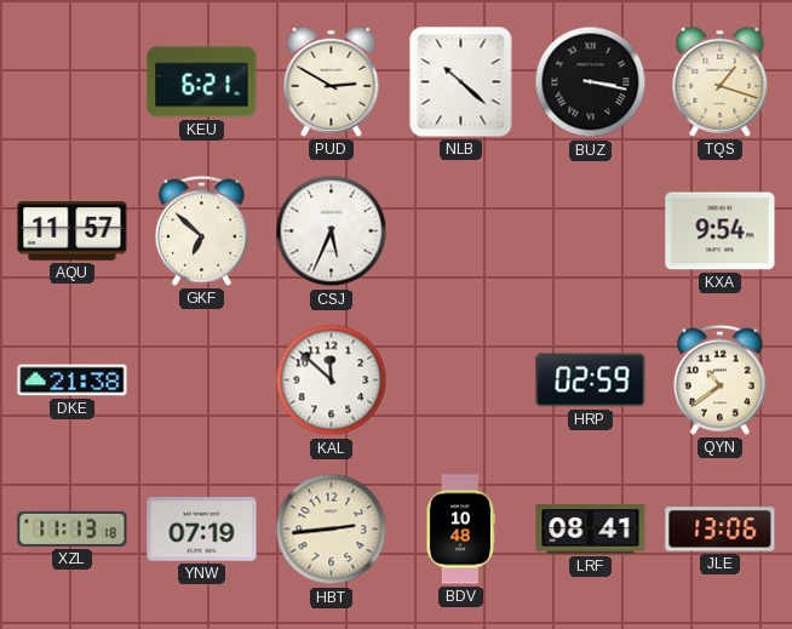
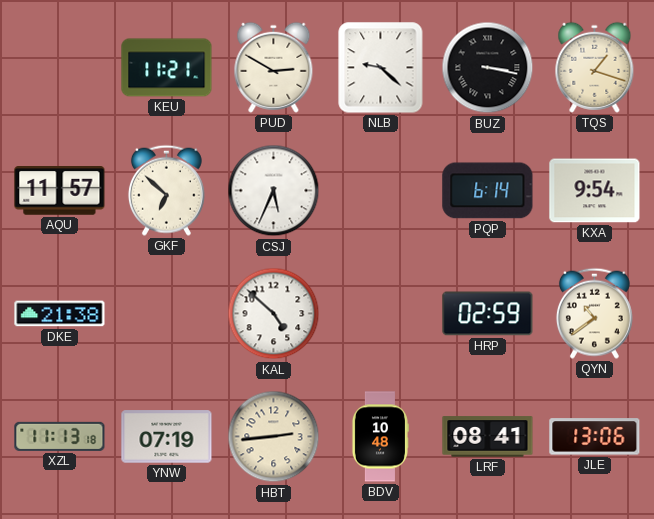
KEU: 6:21 -> 11:21
NLB: 10:22 -> 9:22
PQP: none -> 6:14
KAL: 11:52 -> 4:52
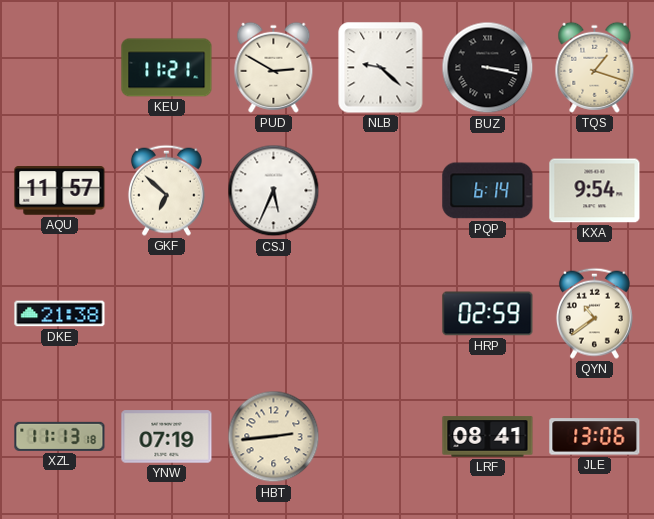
KAL: 4:52 -> none
BDV: 10:48 -> none
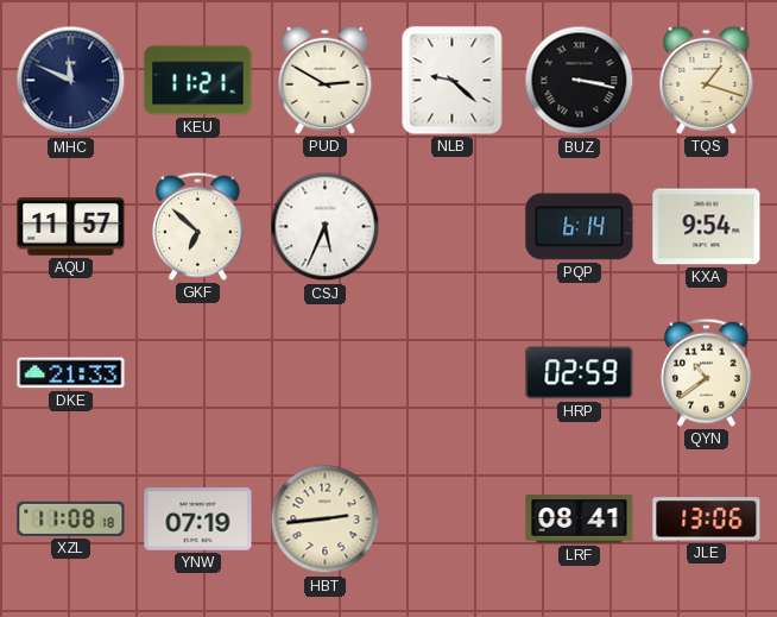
MHC: none -> 11:49
DKE: 21:38 -> 21:33
XZL: 11:13 -> 11:08
